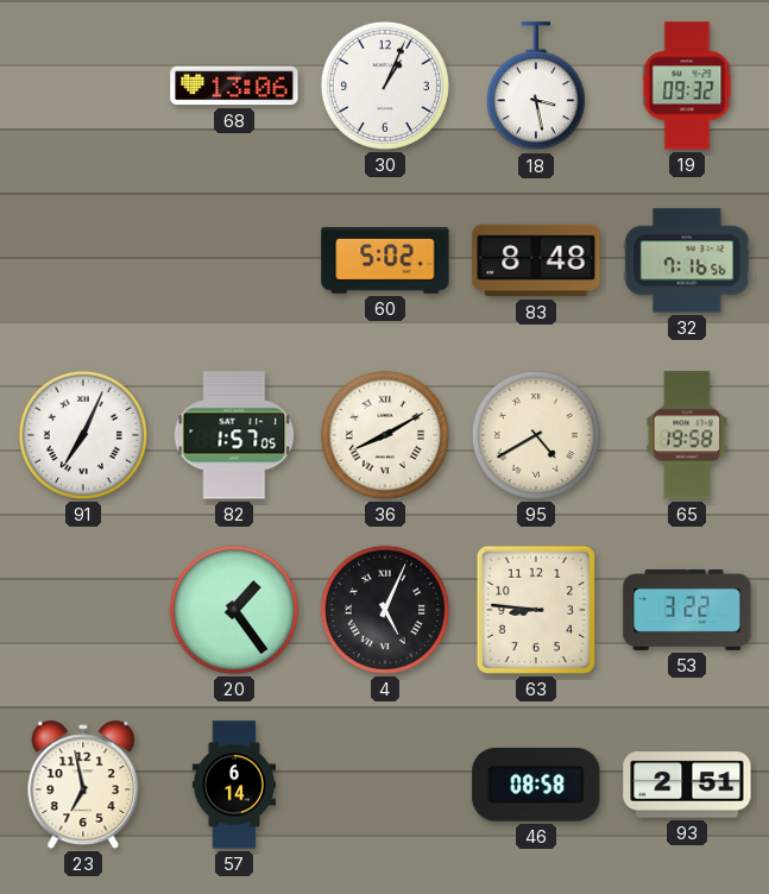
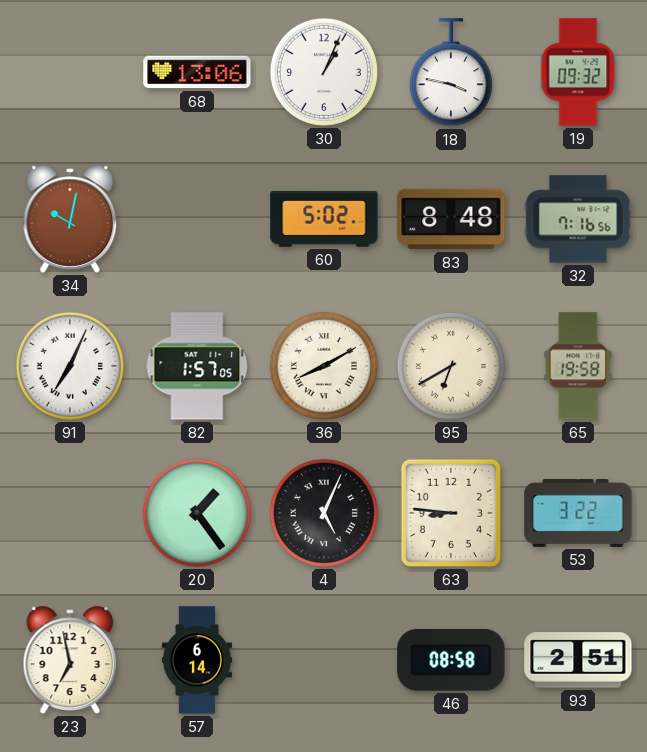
18: 3:28 -> 3:47
34: none -> 10:02
95: 4:40 -> 6:40
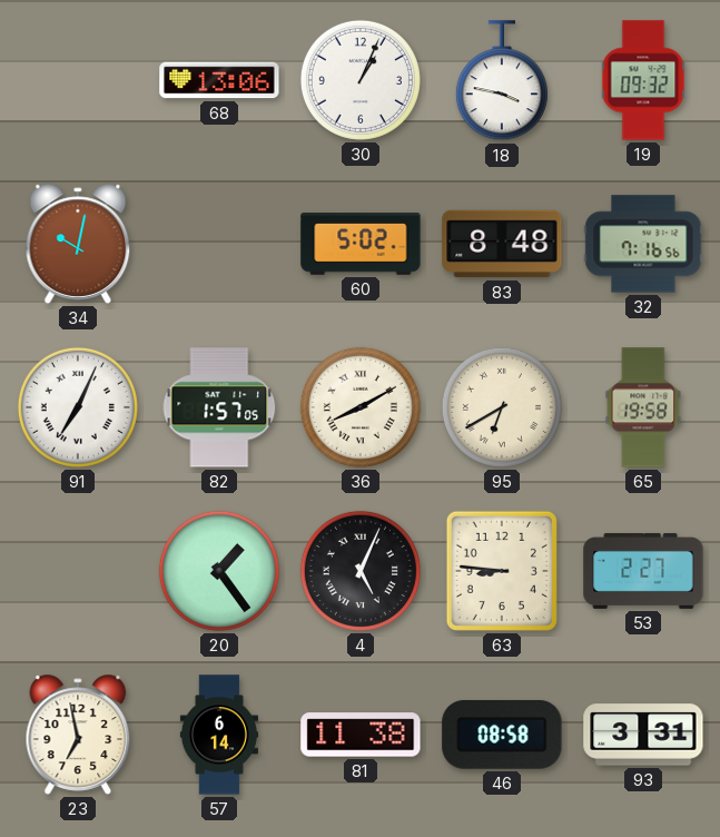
53: 3:22 -> 2:27
81: none -> 11:38
93: 2:51 -> 3:31
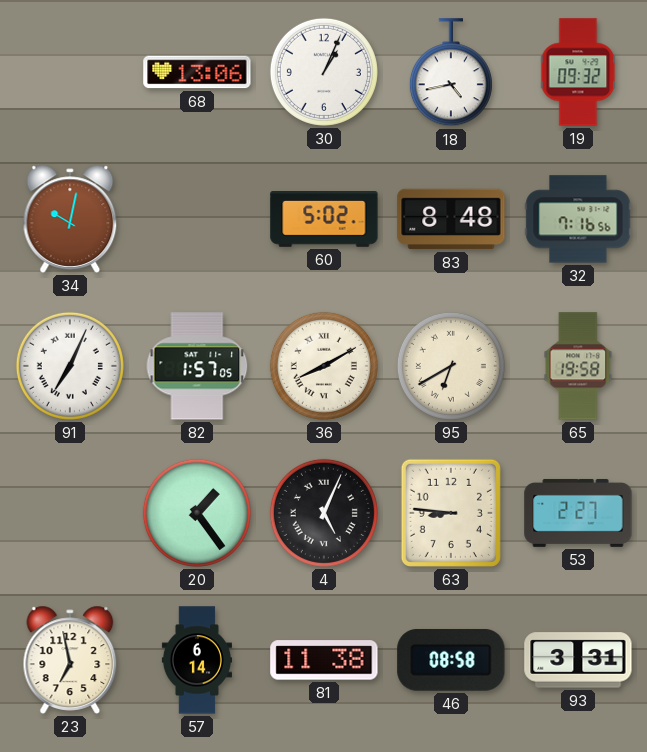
18: 3:47 -> 4:43
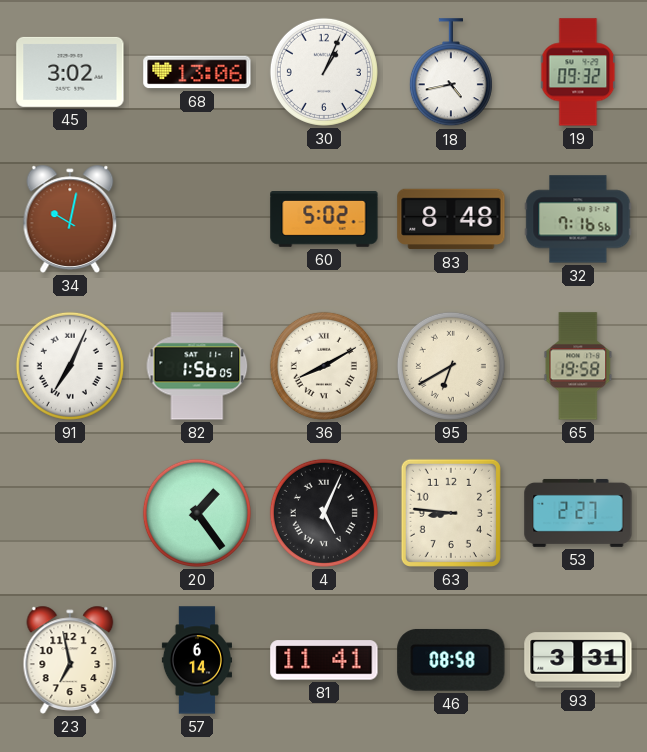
45: none -> 3:02
82: 1:57 -> 1:56
81: 11:38 -> 11:41
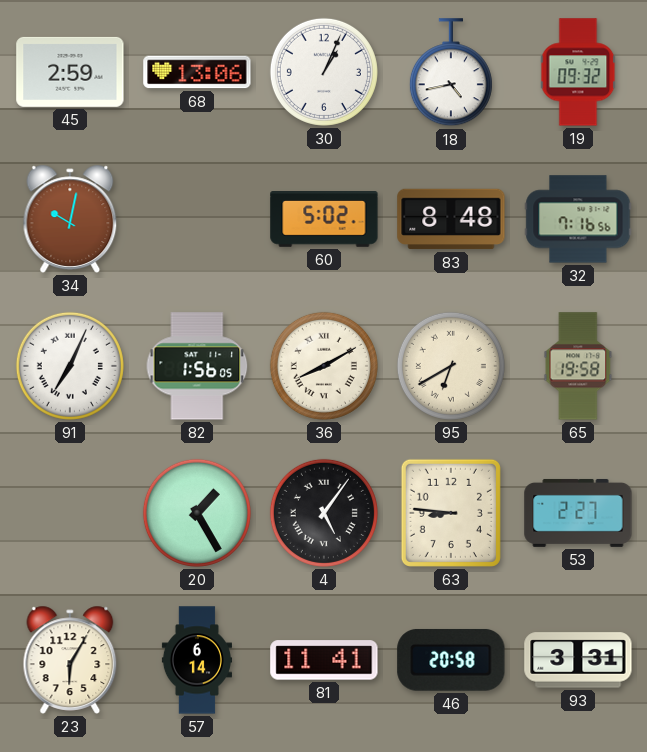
45: 3:02 -> 2:59
20: 1:24 -> 1:25
4: 5:04 -> 5:06
23: 6:58 -> 6:05
46: 08:58 -> 20:58
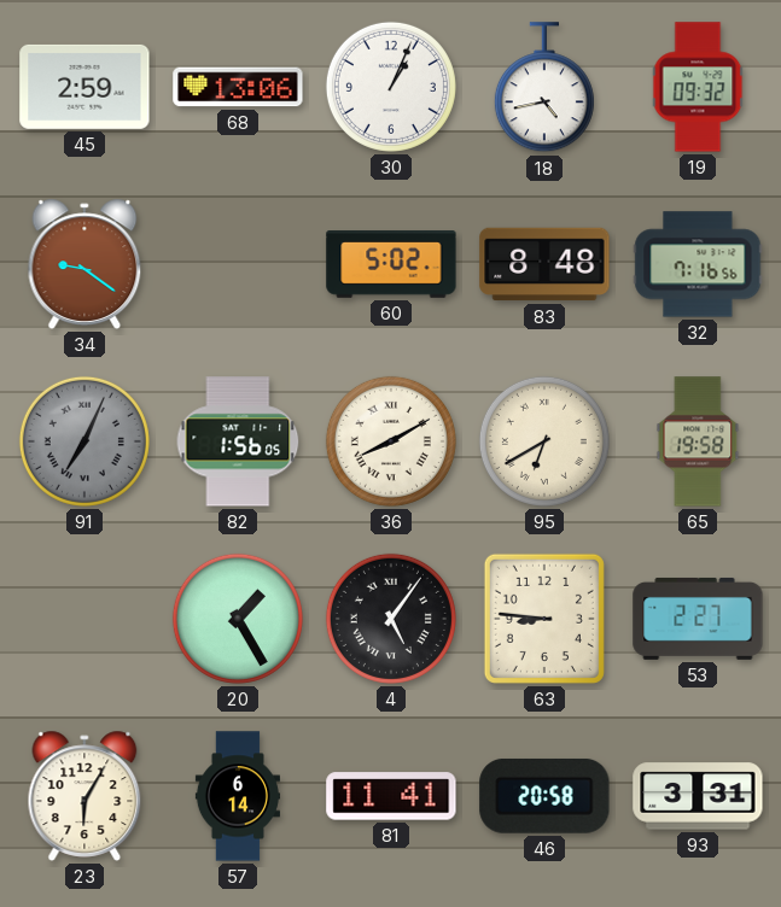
34: 10:02 -> 9:21
91 dial: white -> grey
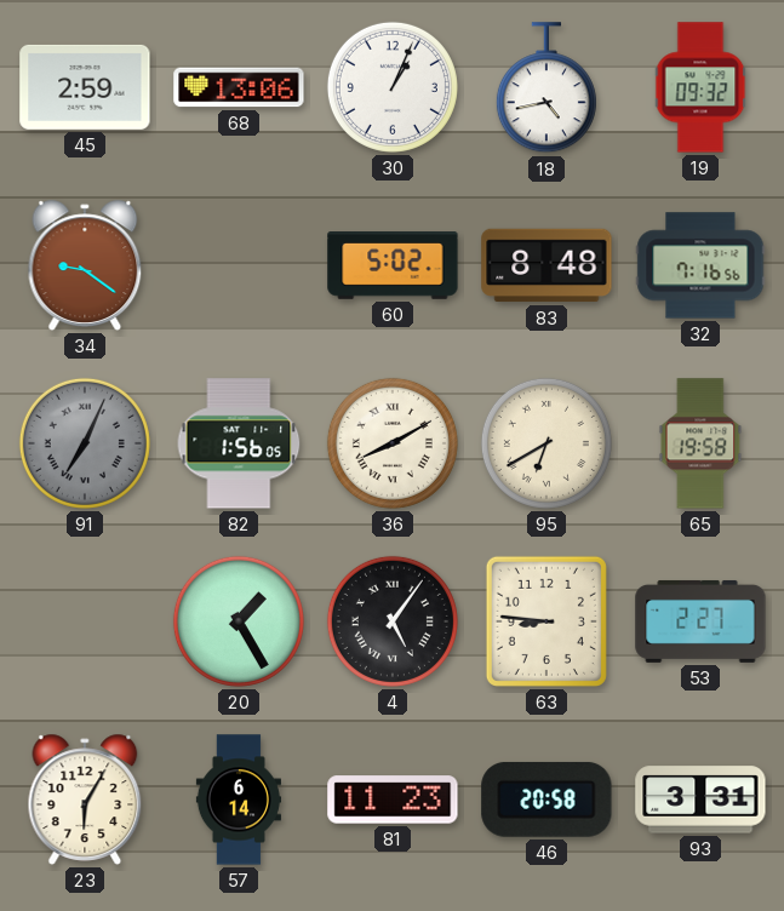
81: 11:41 -> 11:23
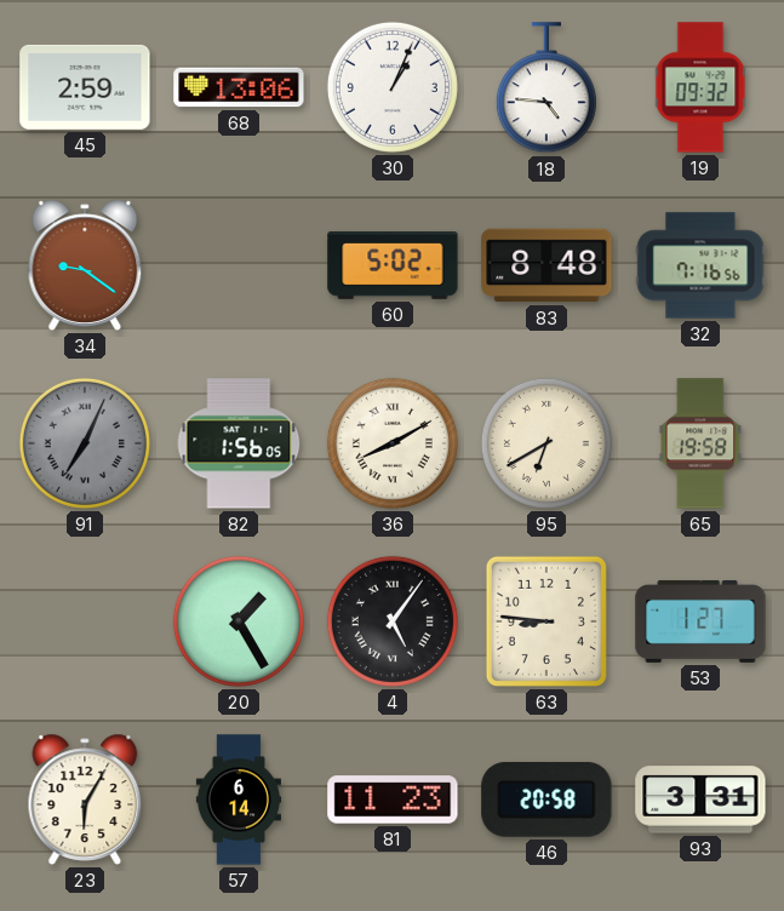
18: 4:43 -> 4:46
53: 2:27 -> 1:27
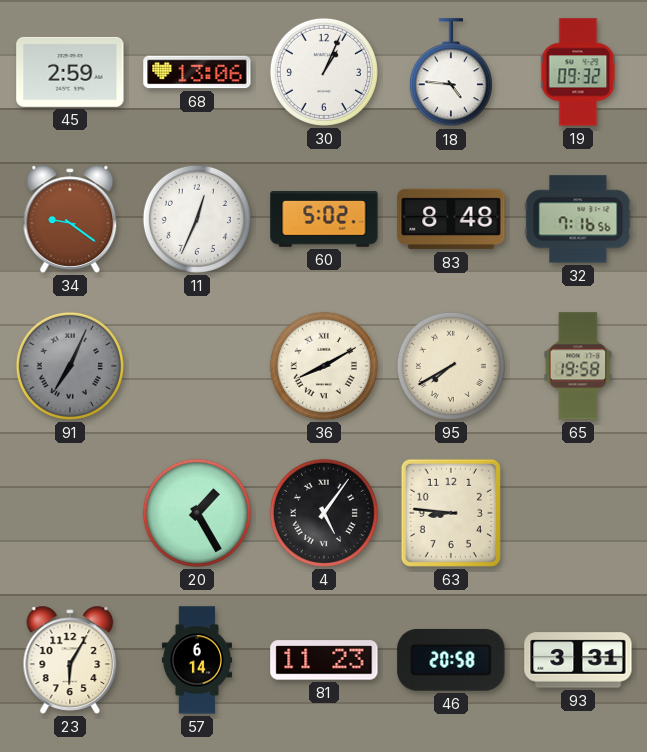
11: none -> 12:34
82: 1:56 -> none
95: 6:40 -> 7:40
53: 1:27 -> none
